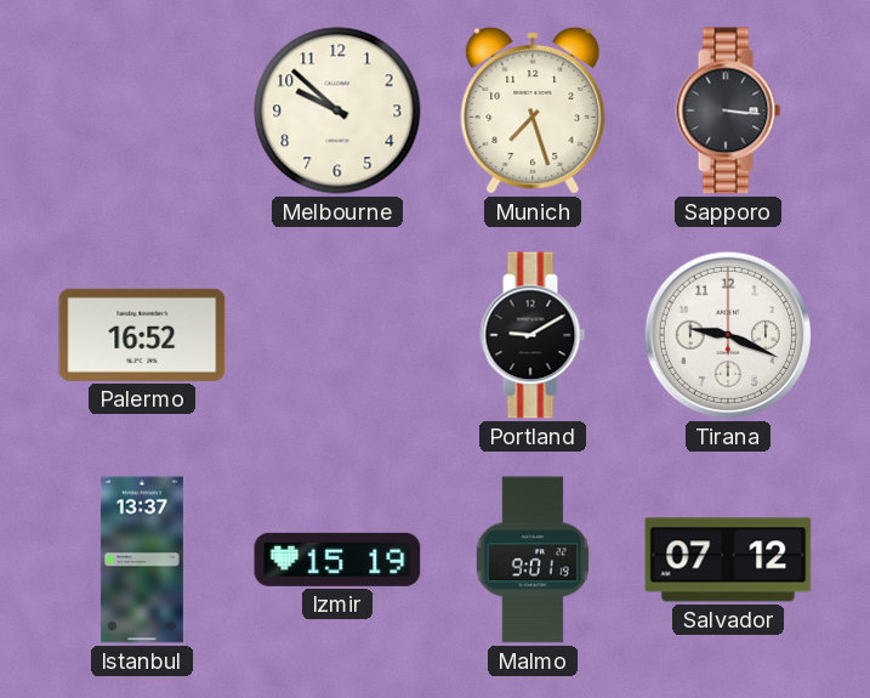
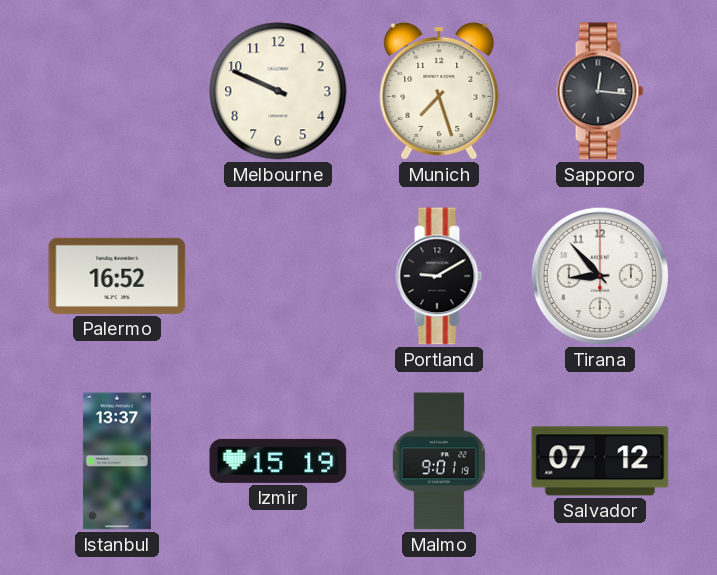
Melbourne: 9:52 -> 9:49
Sapporo: 3:16 -> 12:16
Tirana: 9:19 -> 8:53
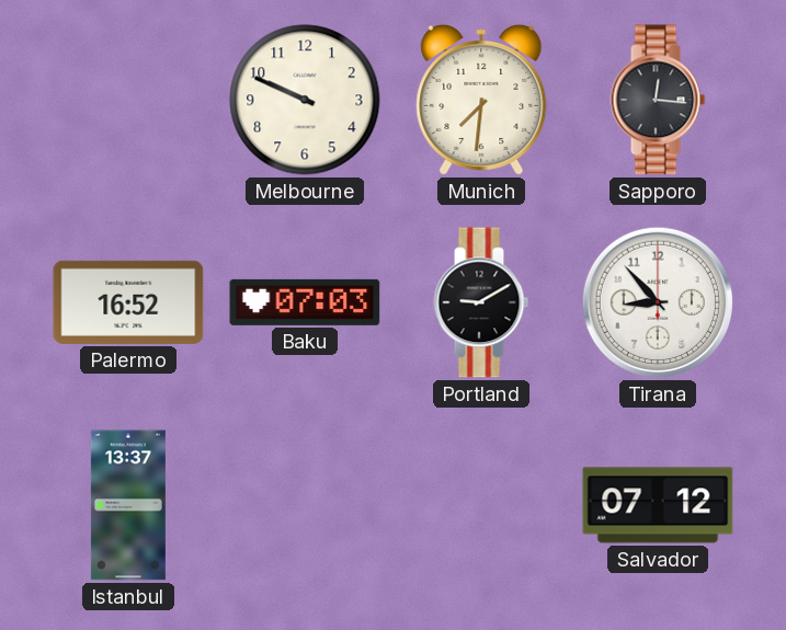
Munich: 7:27 -> 7:31
Baku: none -> 07:03
Izmir: 15:19 -> none
Malmo: 9:01 -> none
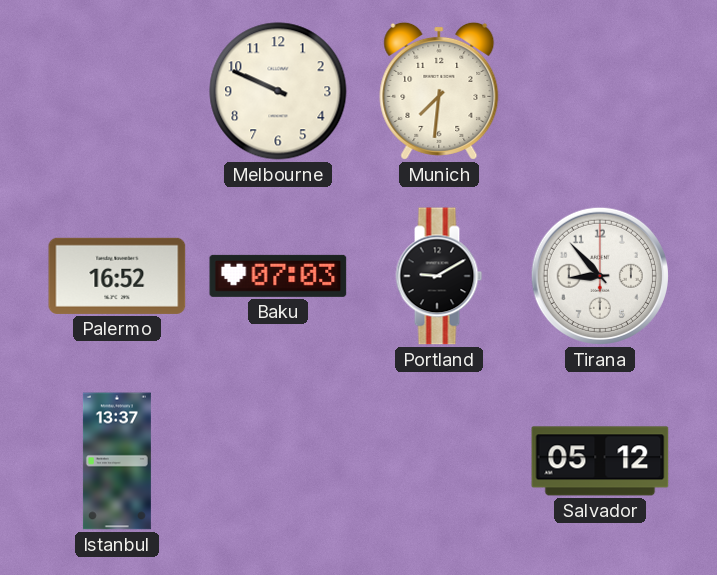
Sapporo: 12:16 -> none
Salvador: 07:12 -> 05:12
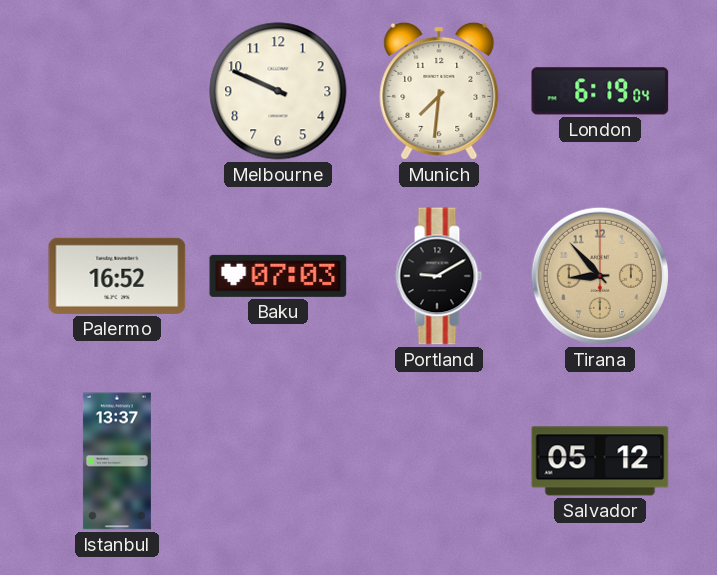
London: none -> 6:19
Tirana dial: white -> champagne
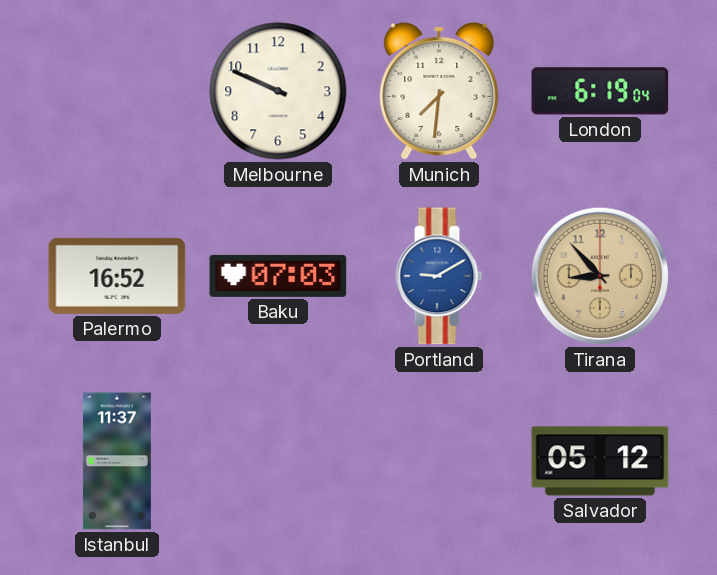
Portland dial: black -> blue
Istanbul: 13:37 -> 11:37
